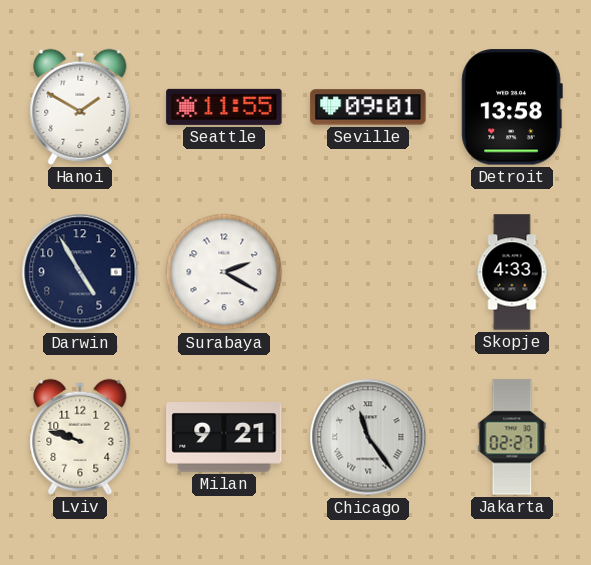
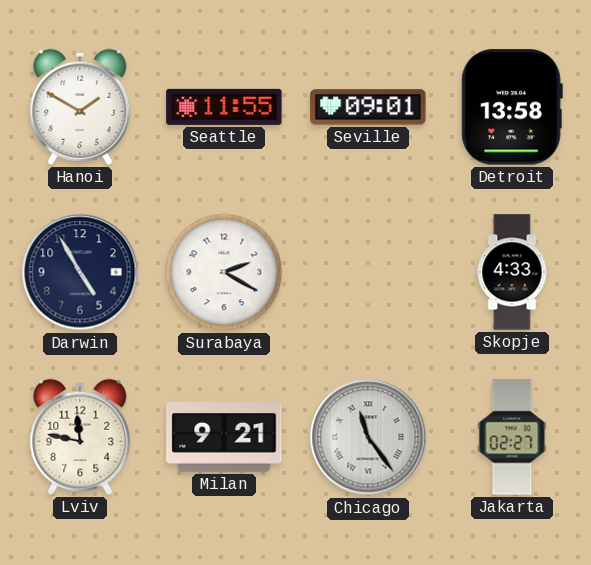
Lviv: 9:48 -> 11:47
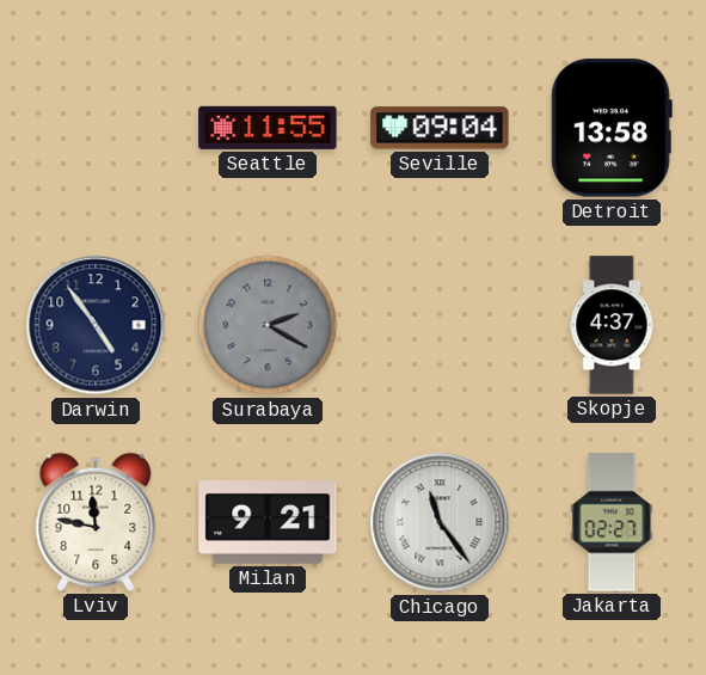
Hanoi: 1:50 -> none
Seville: 09:01 -> 09:04
Darwin: 4:55 -> 4:54
Surabaya dial: white -> grey
Skopje: 4:33 -> 4:37
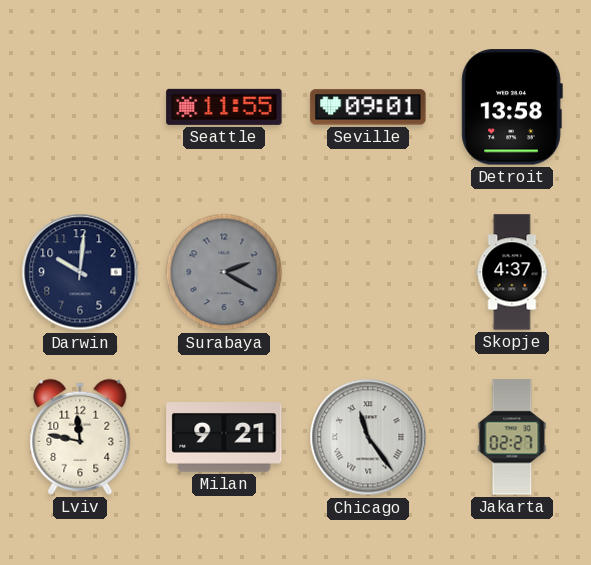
Seville: 09:04 -> 09:01
Darwin: 4:54 -> 10:01
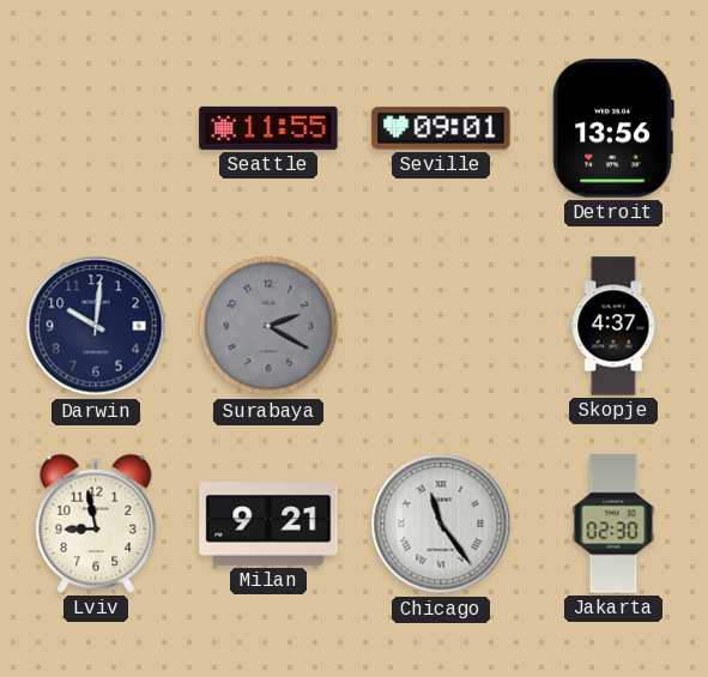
Detroit: 13:58 -> 13:56
Lviv: 11:47 -> 8:58
Jakarta: 02:27 -> 02:30
